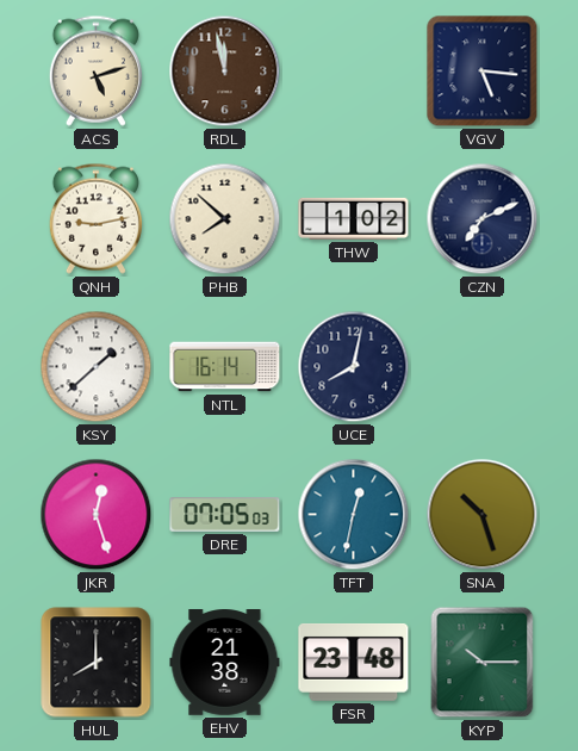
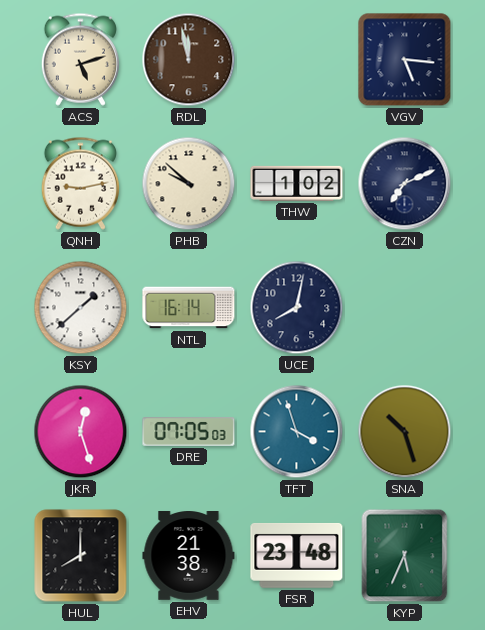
PHB: 7:52 -> 9:52
TFT: 12:32 -> 3:57
KYP: 10:15 -> 5:34
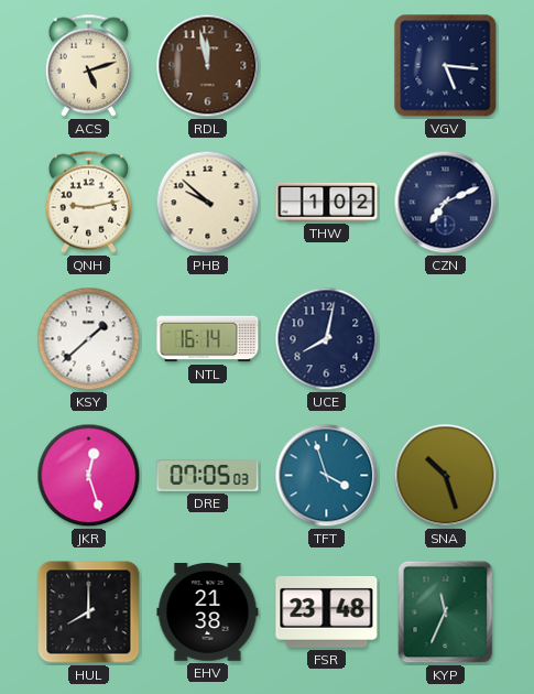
KYP: 5:34 -> 11:34
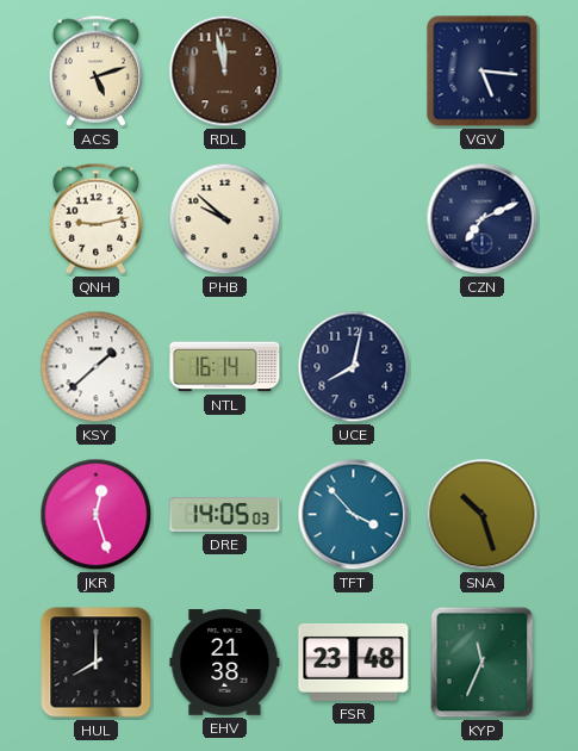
THW: 1:02 -> none
DRE: 07:05 -> 14:05
TFT: 3:57 -> 3:53
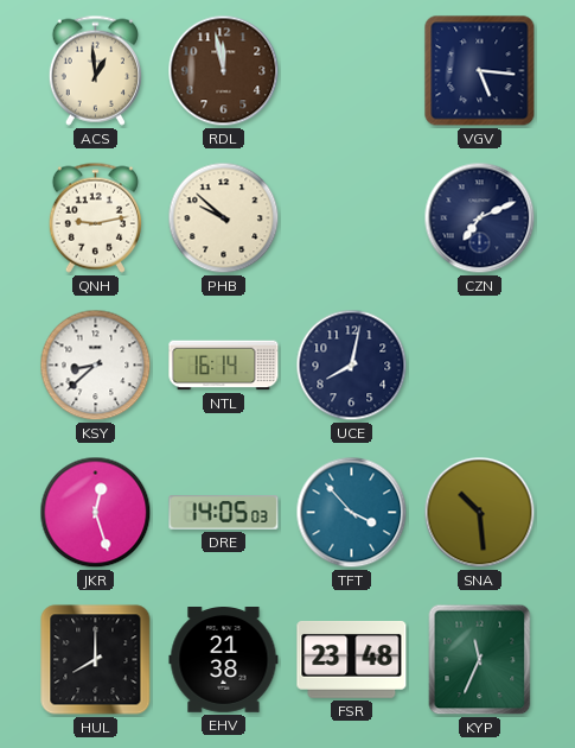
ACS: 5:12 -> 12:59
KSY: 1:38 -> 8:38
SNA: 10:27 -> 10:29
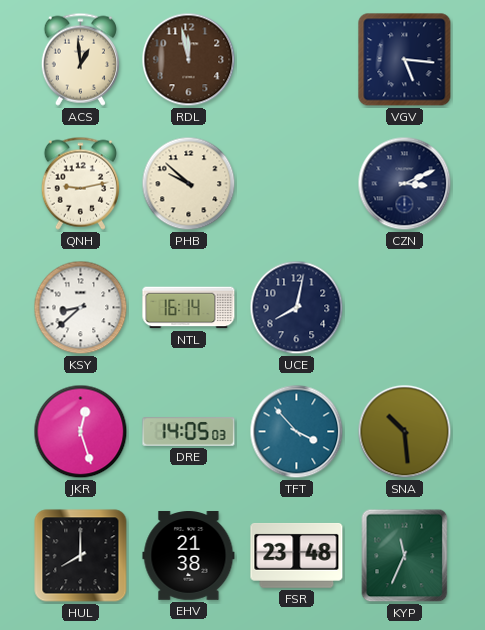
CZN: 7:11 -> 3:11
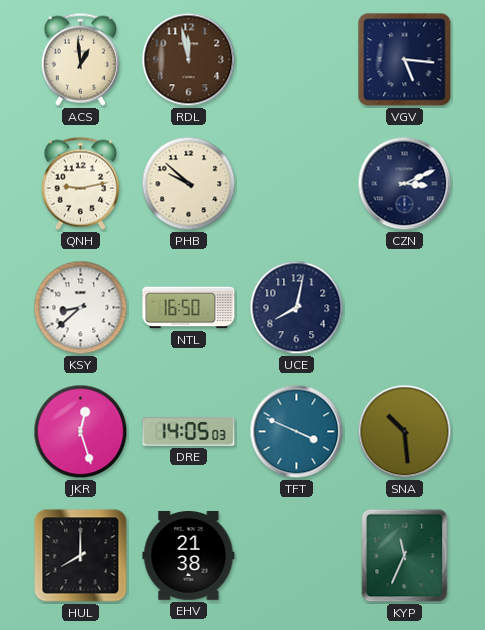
NTL: 16:14 -> 16:50
TFT: 3:53 -> 3:49
FSR: 23:48 -> none
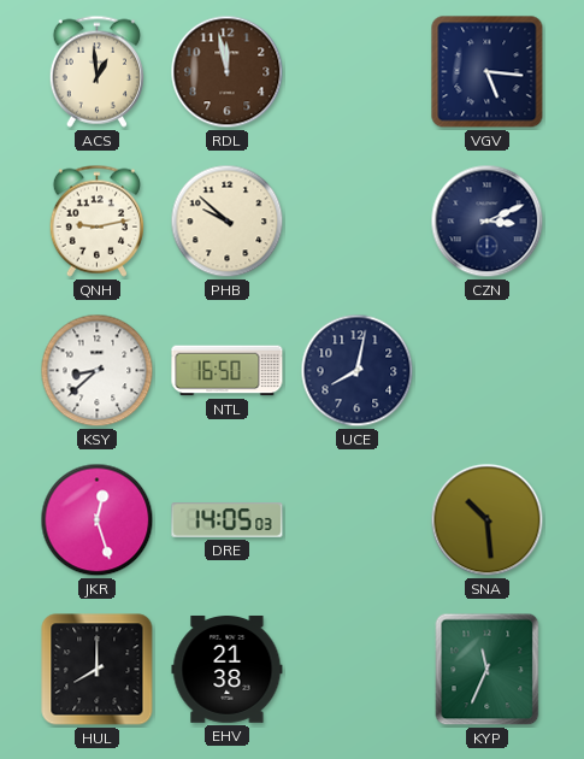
TFT: 3:49 -> none
